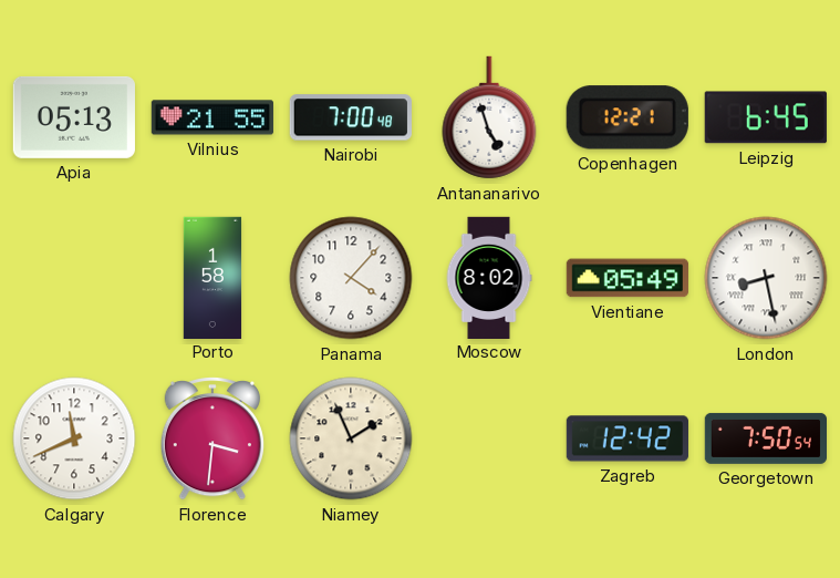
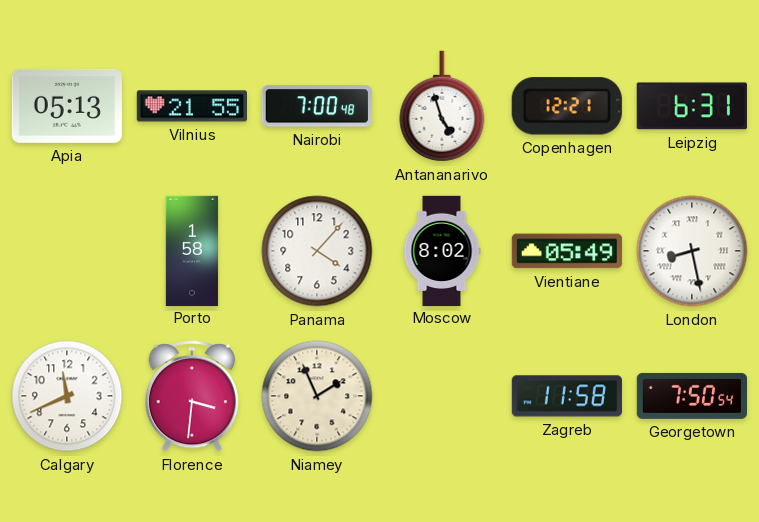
Leipzig: 6:45 -> 6:31
Zagreb: 12:42 -> 11:58
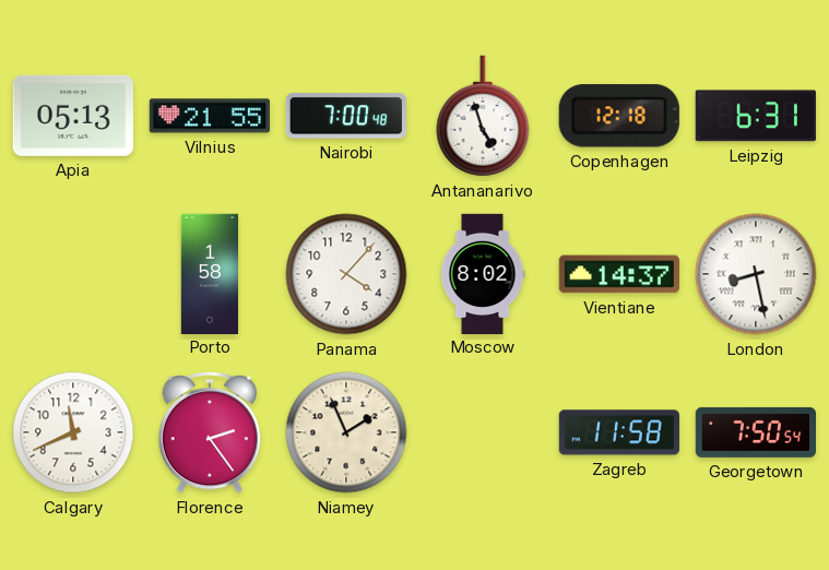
Copenhagen: 12:21 -> 12:18
Vientiane: 05:49 -> 14:37
Florence: 3:31 -> 2:24
